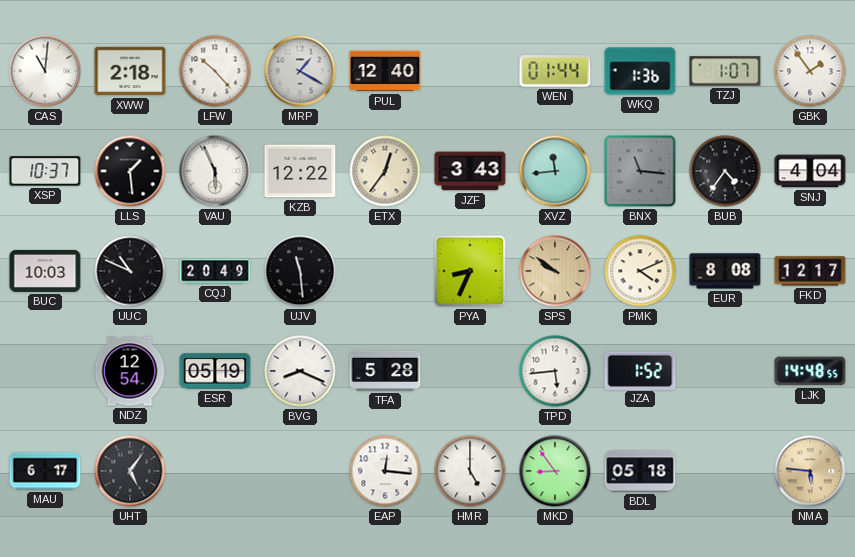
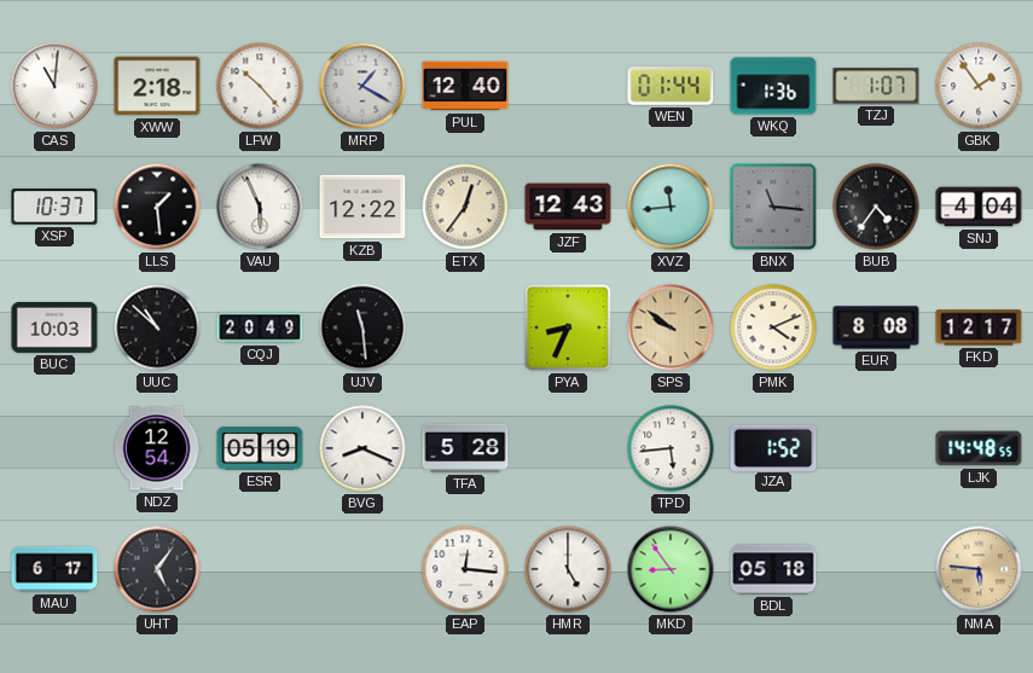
JZF: 3:43 -> 12:43
UUC: 10:49 -> 10:52
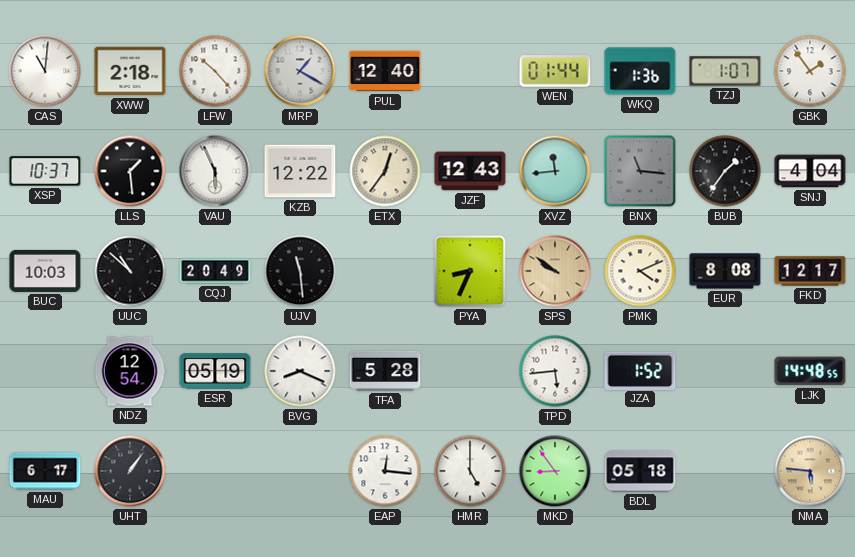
BUB: 4:36 -> 1:36
UHT: 5:06 -> 1:06
